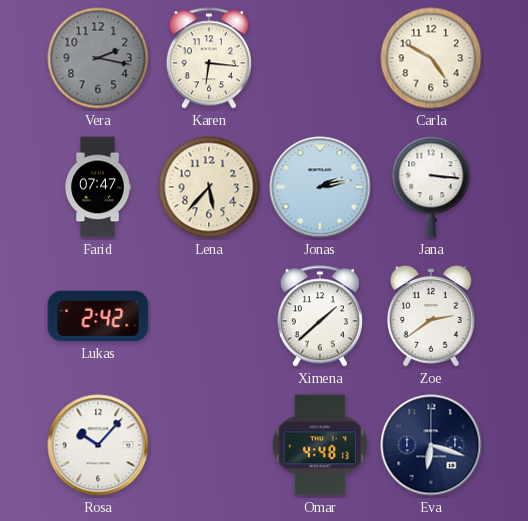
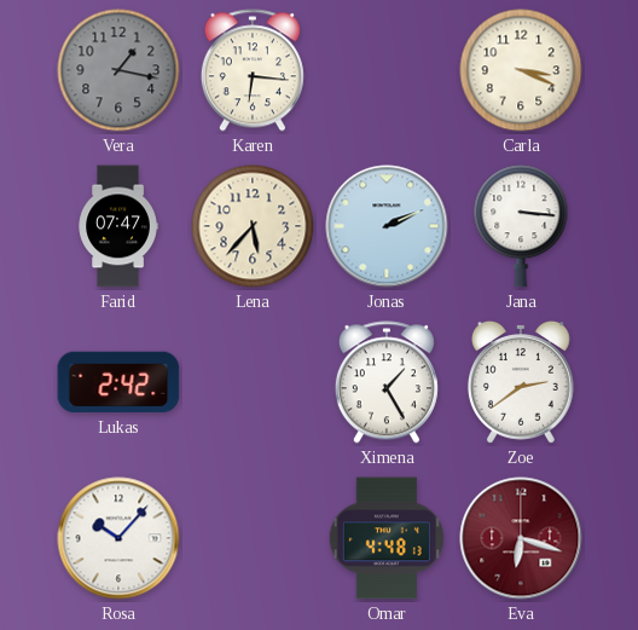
Vera: 2:17 -> 1:17
Carla: 4:50 -> 3:19
Jonas: 2:13 -> 2:11
Ximena: 1:38 -> 1:25
Eva dial: navy -> burgundy
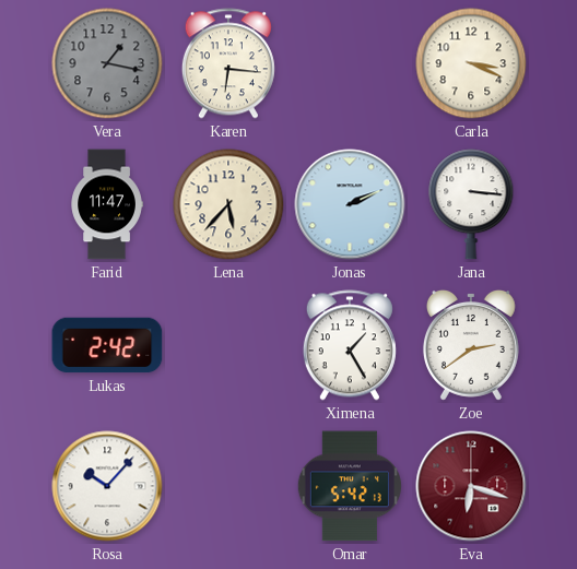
Farid: 07:47 -> 11:47
Omar: 4:48 -> 5:42
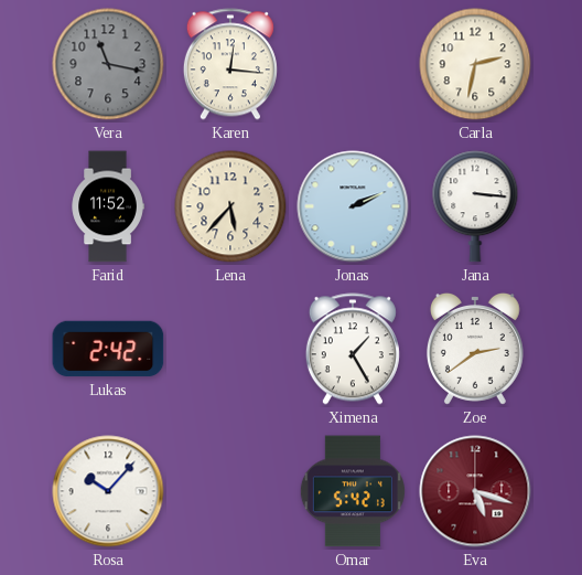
Vera: 1:17 -> 11:17
Karen: 6:16 -> 12:16
Carla: 3:19 -> 2:32
Farid: 11:47 -> 11:52
Eva: 6:18 -> 5:18
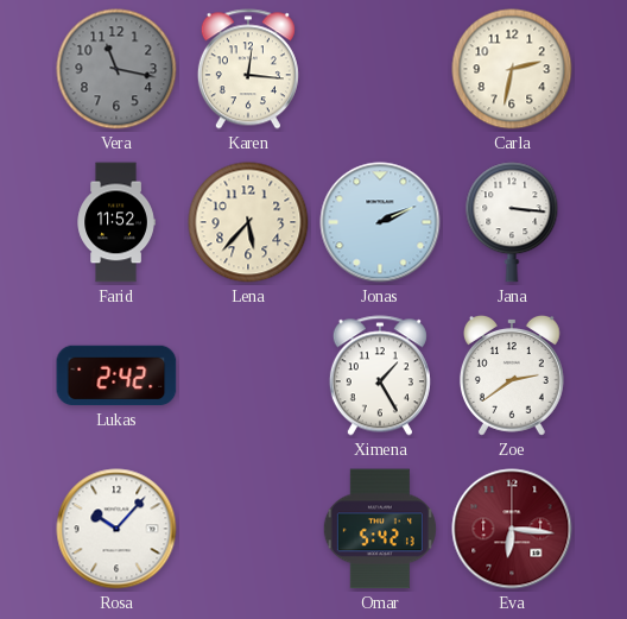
Eva: 5:18 -> 6:16
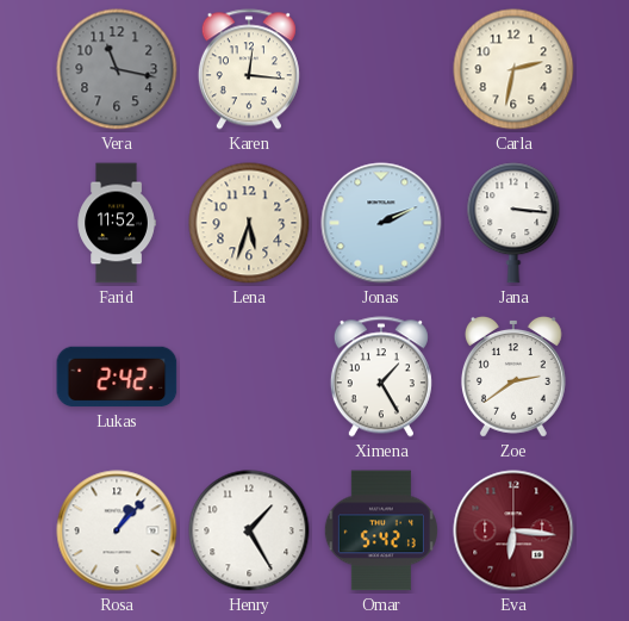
Lena: 5:37 -> 5:33
Rosa: 10:07 -> 1:07
Henry: none -> 1:25
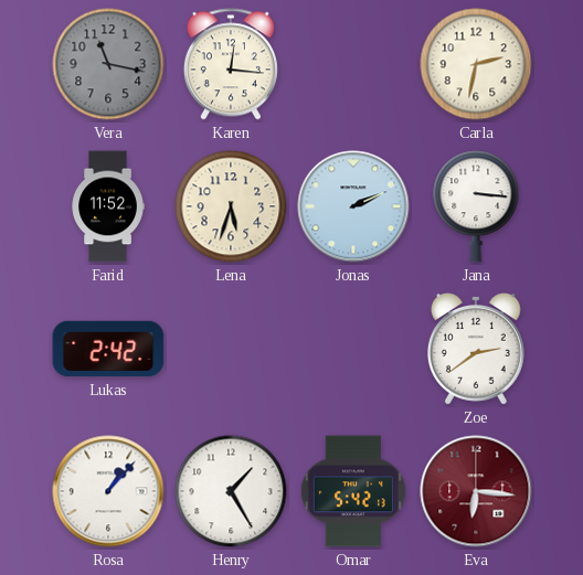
Ximena: 1:25 -> none
